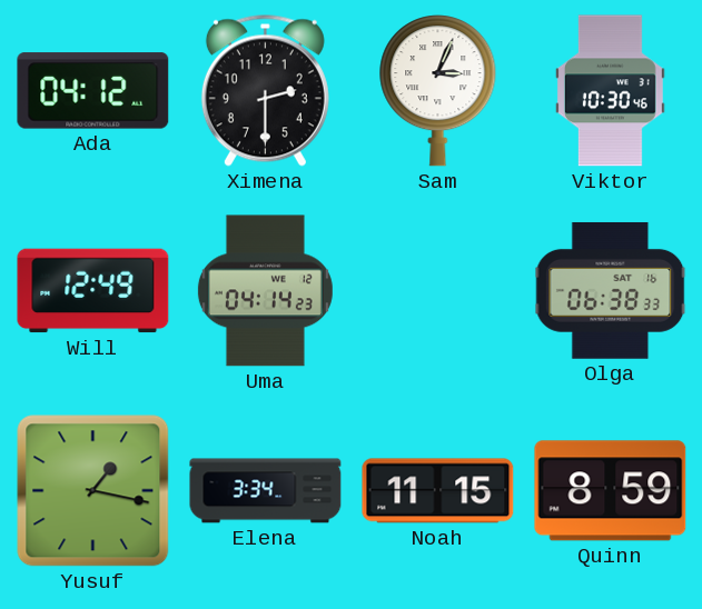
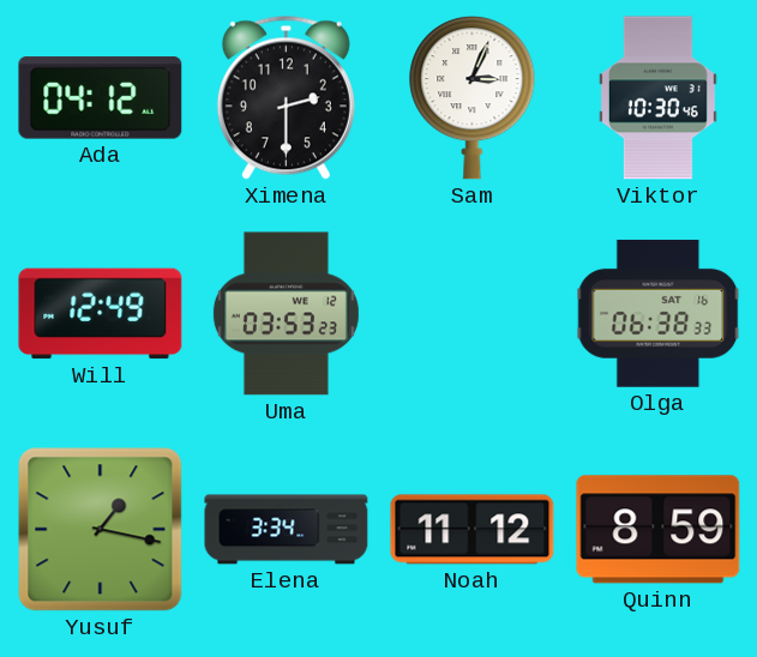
Uma: 04:14 -> 03:53
Noah: 11:15 -> 11:12
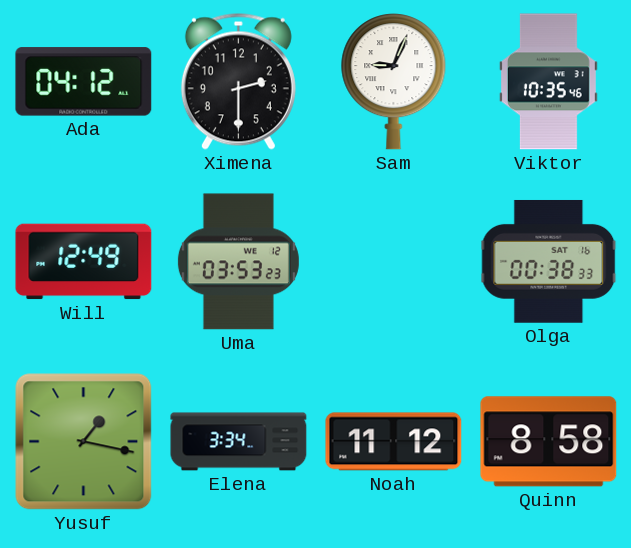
Sam: 3:04 -> 9:04
Viktor: 10:30 -> 10:35
Olga: 06:38 -> 00:38
Quinn: 8:59 -> 8:58
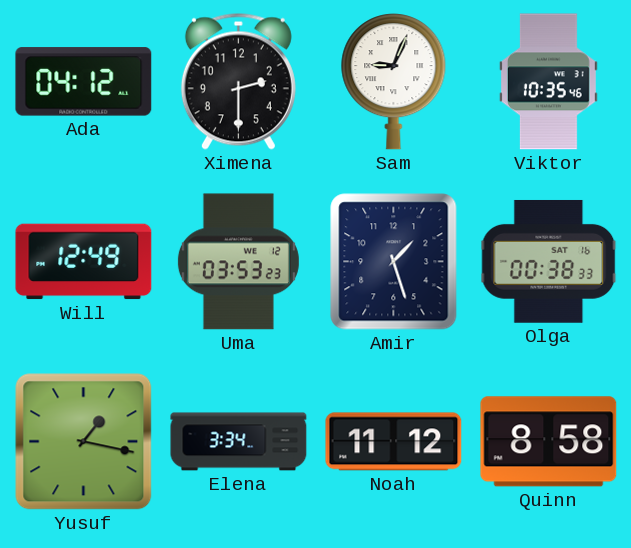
Amir: none -> 1:27
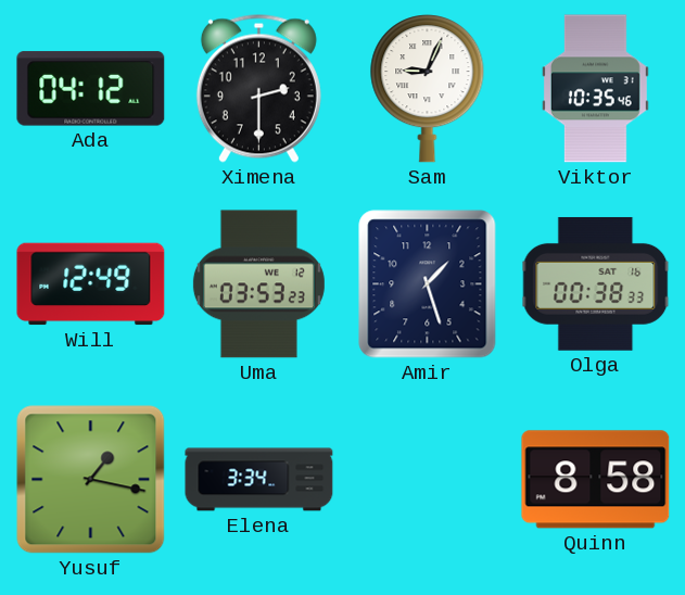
Noah: 11:12 -> none
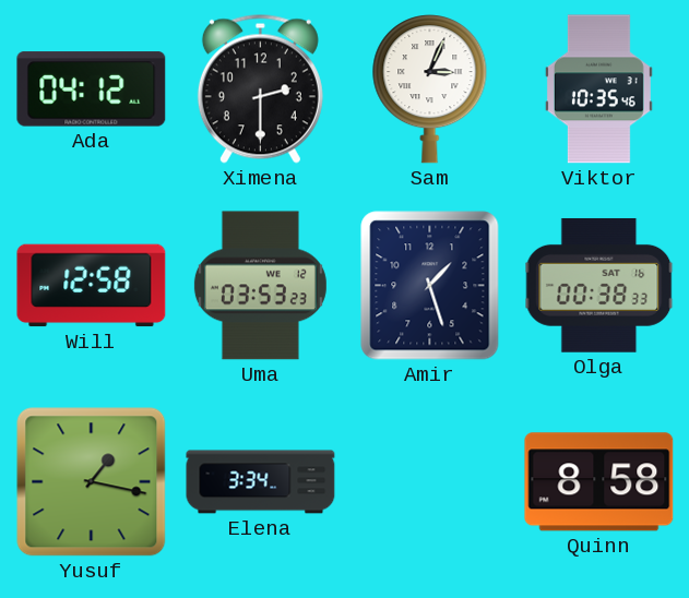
Sam: 9:04 -> 3:04
Will: 12:49 -> 12:58
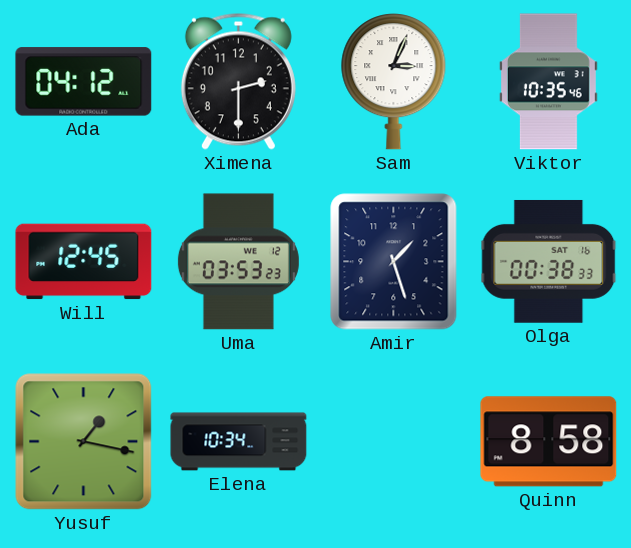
Will: 12:58 -> 12:45
Elena: 3:34 -> 10:34
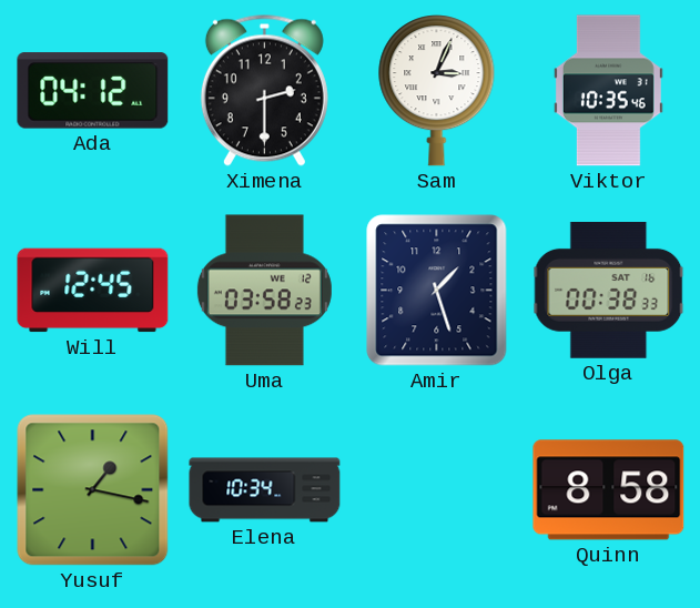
Uma: 03:53 -> 03:58
